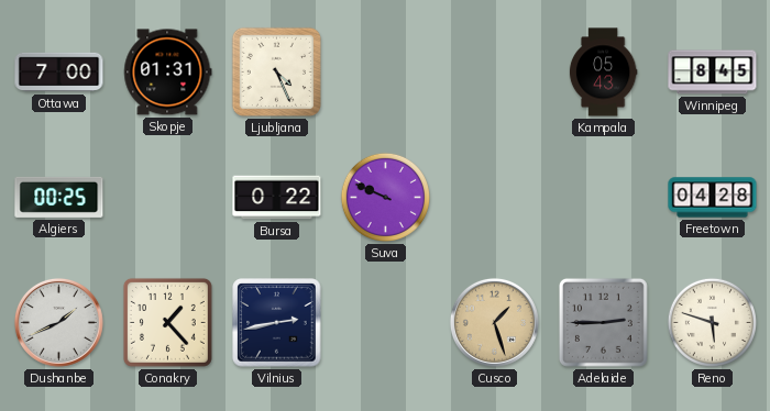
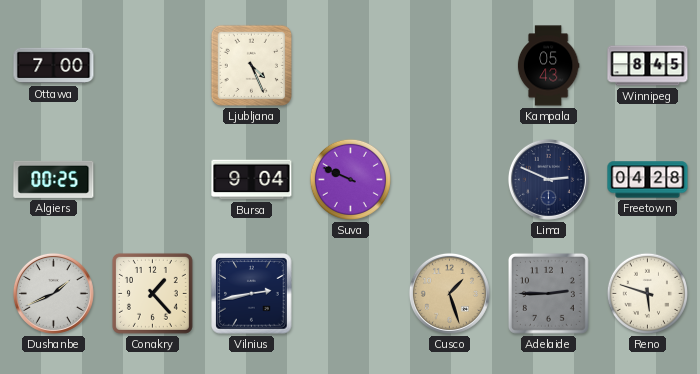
Skopje: 01:31 -> none
Bursa: 0:22 -> 9:04
Lima: none -> 2:49
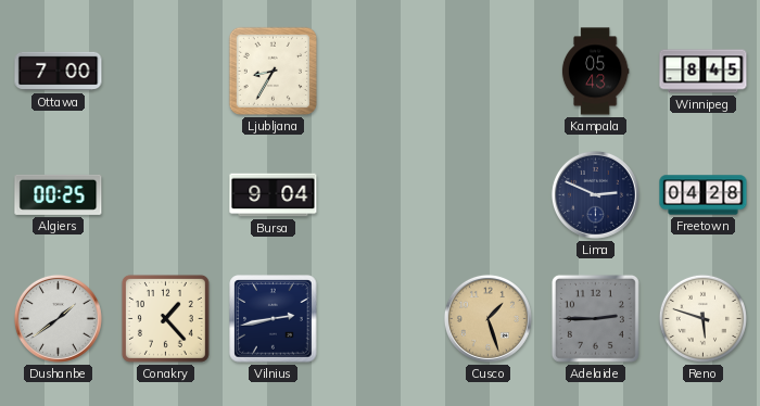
Ljubljana: 4:26 -> 8:35
Suva: 9:49 -> none
Dushanbe: 1:41 -> 1:39
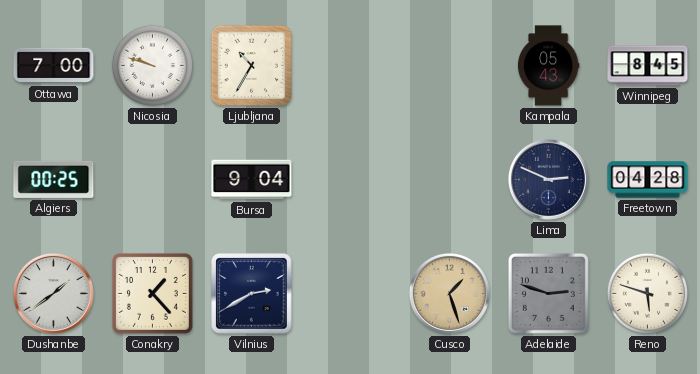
Nicosia: none -> 9:48
Ljubljana: 8:35 -> 10:35
Vilnius: 2:43 -> 2:40
Adelaide: 2:45 -> 2:48
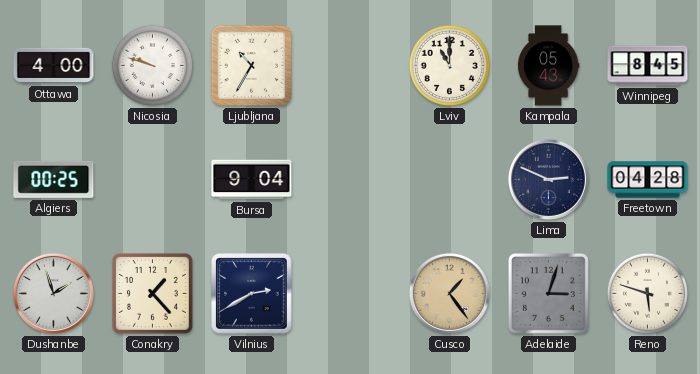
Ottawa: 7:00 -> 4:00
Lviv: none -> 11:00
Dushanbe: 1:39 -> 1:57
Cusco: 1:27 -> 1:24
Adelaide: 2:48 -> 3:03
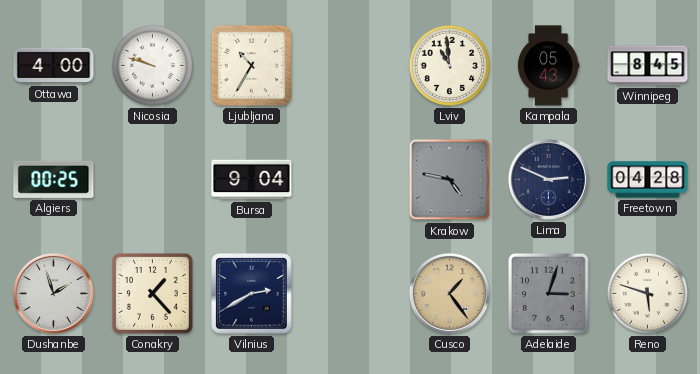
Lviv: 11:00 -> 10:59
Krakow: none -> 4:47
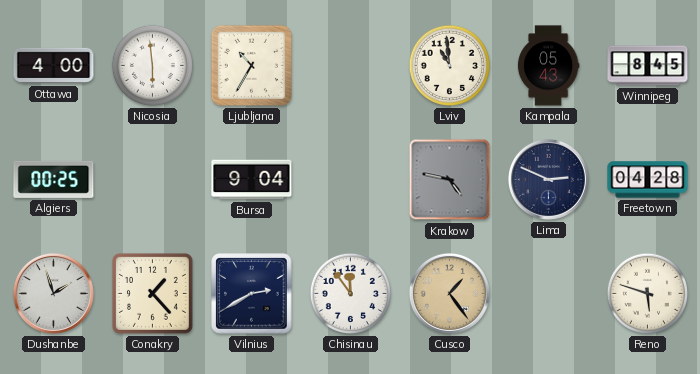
Nicosia: 9:48 -> 5:59
Chisinau: none -> 11:54
Adelaide: 3:03 -> none
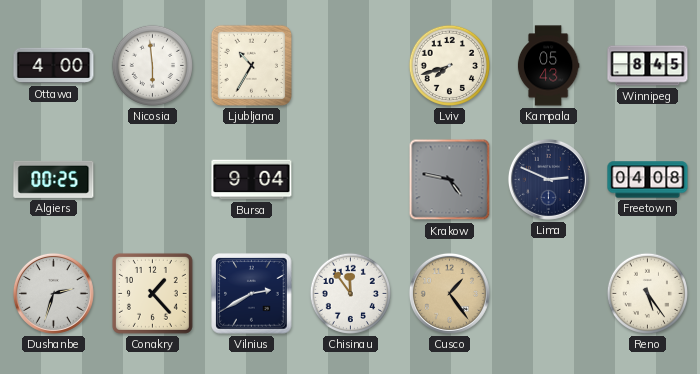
Lviv: 10:59 -> 7:42
Freetown: 04:28 -> 04:08
Dushanbe: 1:57 -> 2:33
Reno: 5:48 -> 5:24
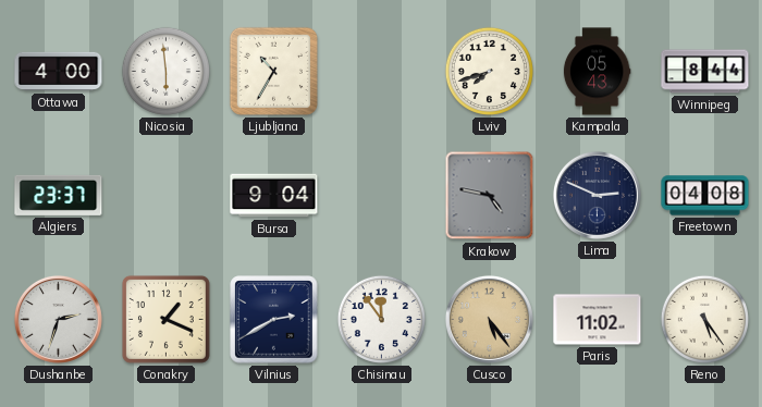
Winnipeg: 8:45 -> 8:44
Algiers: 00:25 -> 23:37
Conakry: 1:23 -> 1:19
Cusco: 1:24 -> 5:24
Paris: none -> 11:02
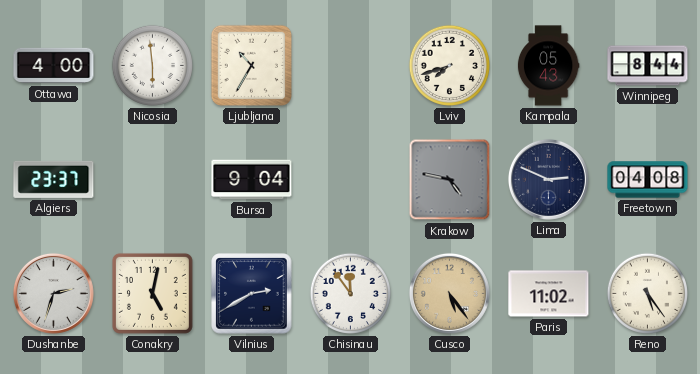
Conakry: 1:19 -> 5:02
